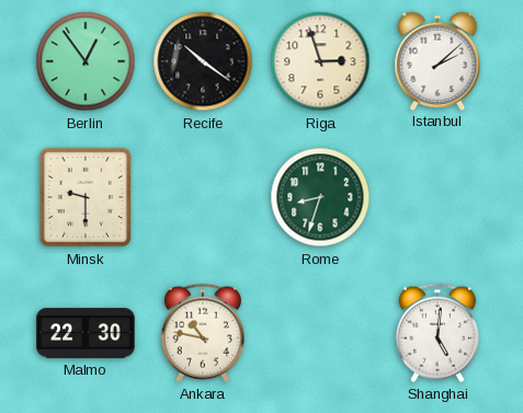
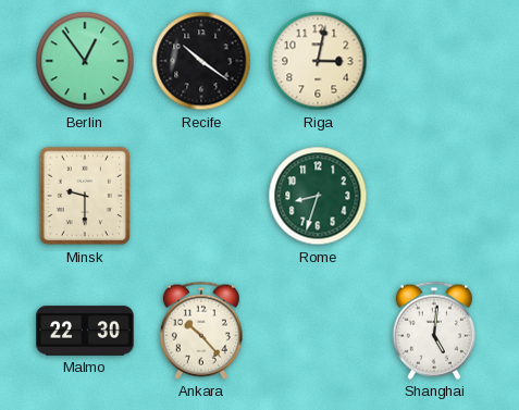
Riga: 2:57 -> 3:02
Istanbul: 2:08 -> none
Ankara: 10:47 -> 10:23
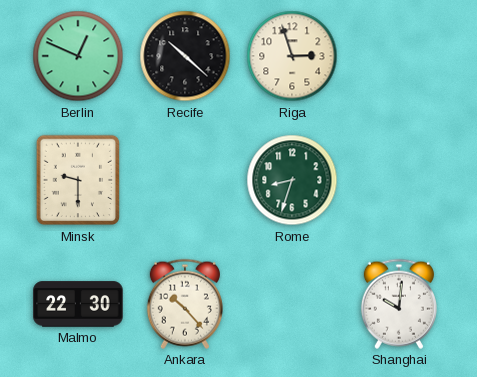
Berlin: 12:54 -> 12:49
Recife: 10:21 -> 10:22
Riga: 3:02 -> 2:57
Shanghai: 5:01 -> 10:01
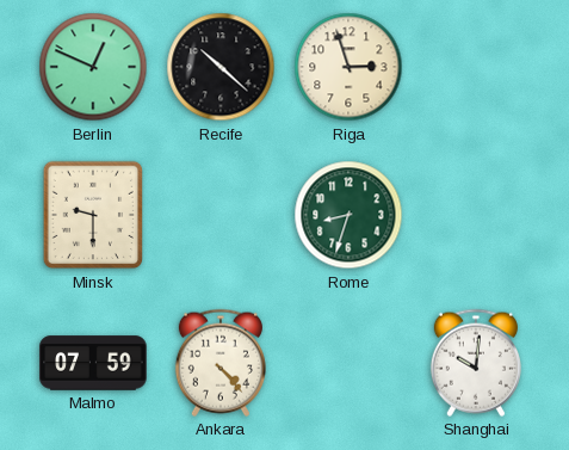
Malmo: 22:30 -> 07:59
Ankara: 10:23 -> 4:23
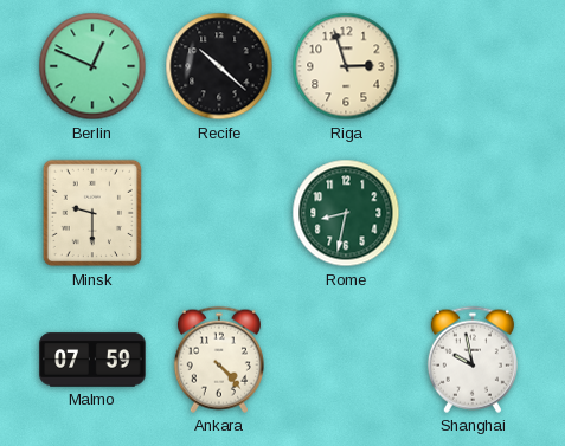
Rome: 8:33 -> 8:32
Shanghai: 10:01 -> 9:58
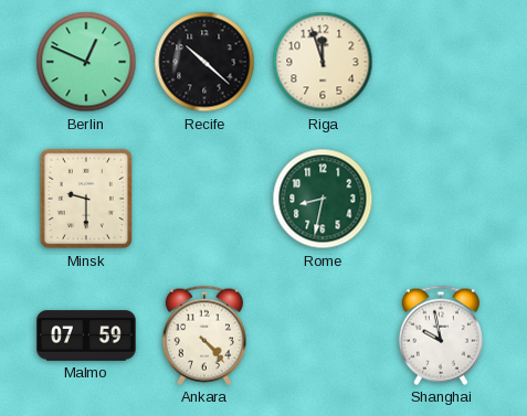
Riga: 2:57 -> 11:57
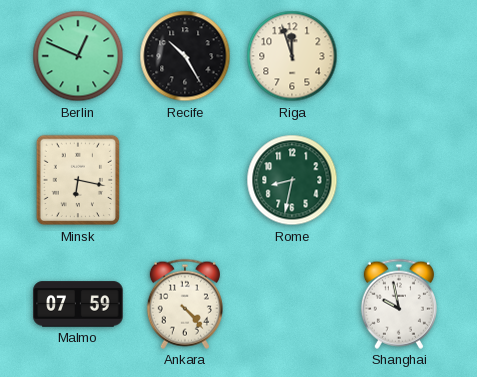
Recife: 10:22 -> 10:25
Minsk: 9:30 -> 6:17
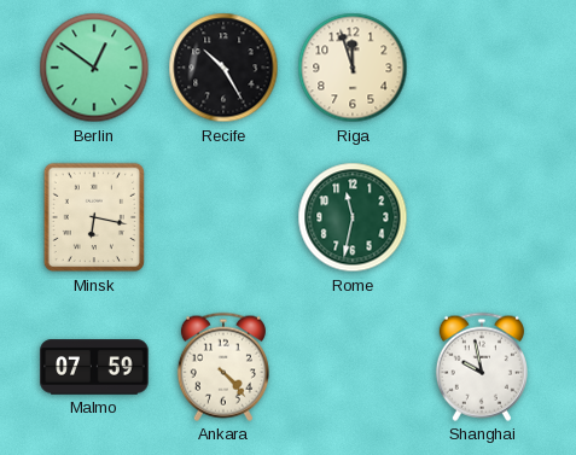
Berlin: 12:49 -> 12:51
Rome: 8:32 -> 11:32
